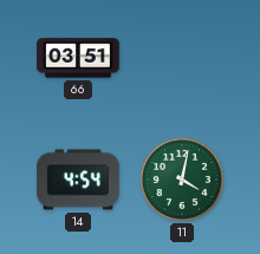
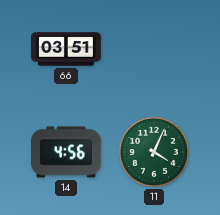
14: 4:54 -> 4:56
11: 4:02 -> 4:04
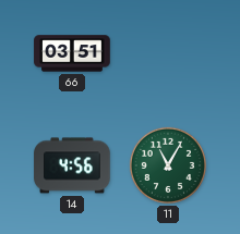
11: 4:04 -> 11:05
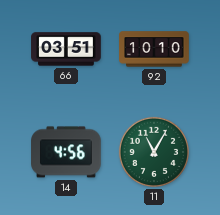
92: none -> 10:10
